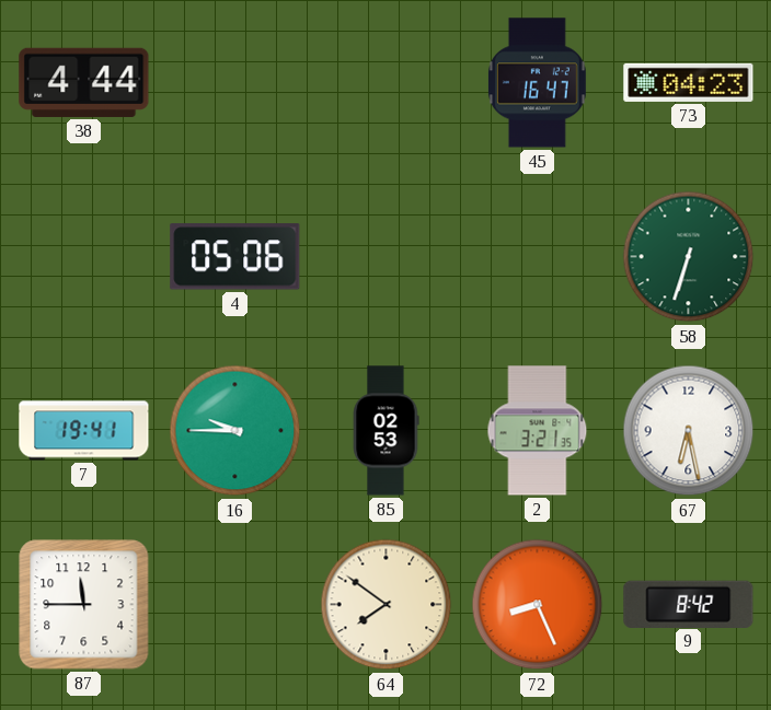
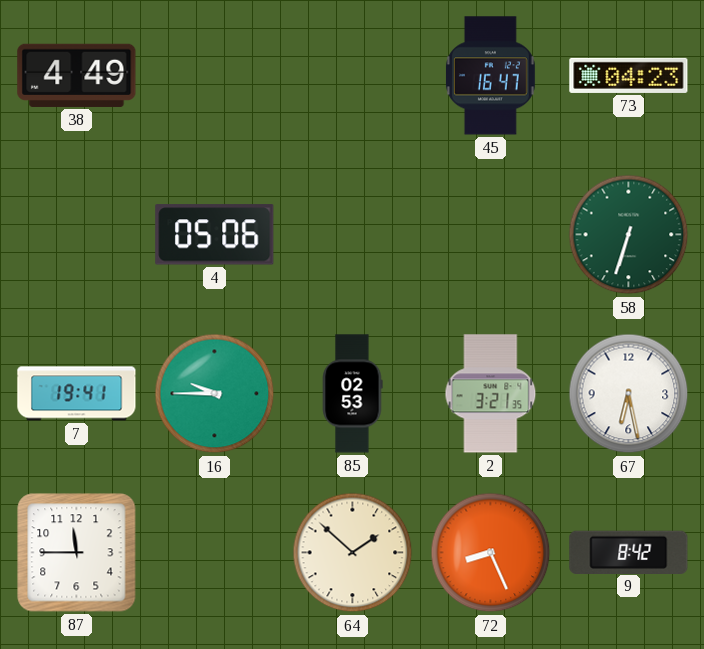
38: 4:44 -> 4:49
64: 7:51 -> 1:52
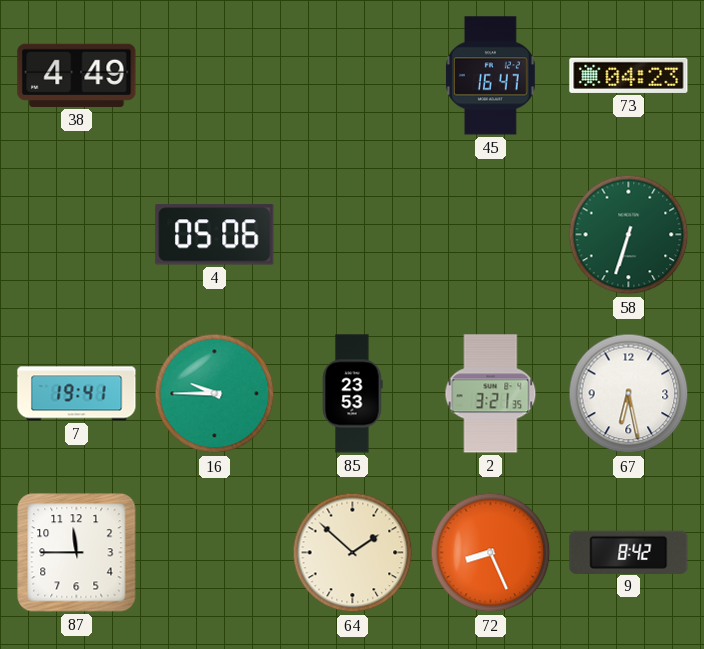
85: 02:53 -> 23:53
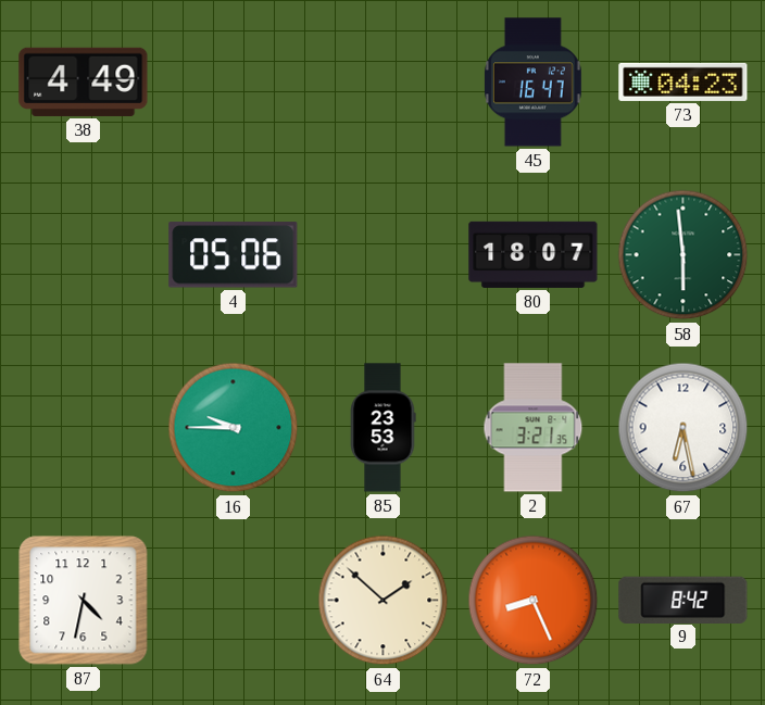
80: none -> 18:07
58: 6:33 -> 5:59
7: 19:41 -> none
87: 11:45 -> 4:32
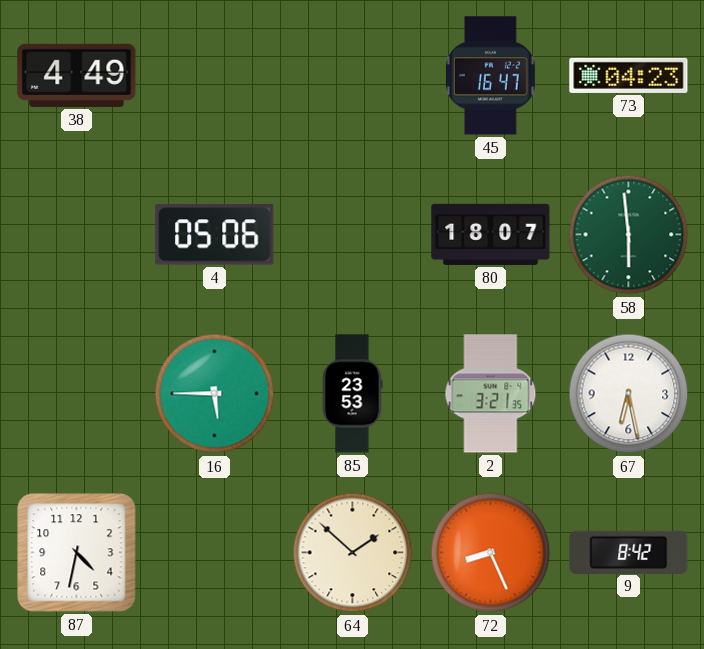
16: 9:45 -> 5:45
